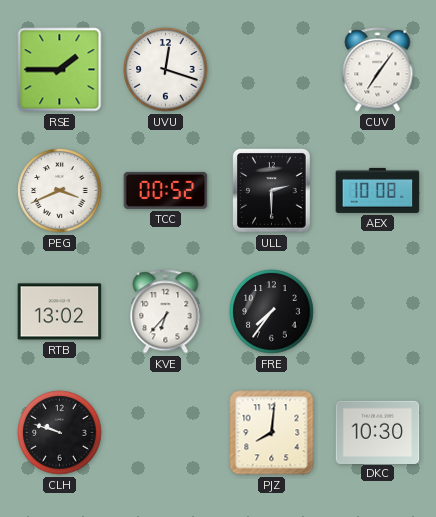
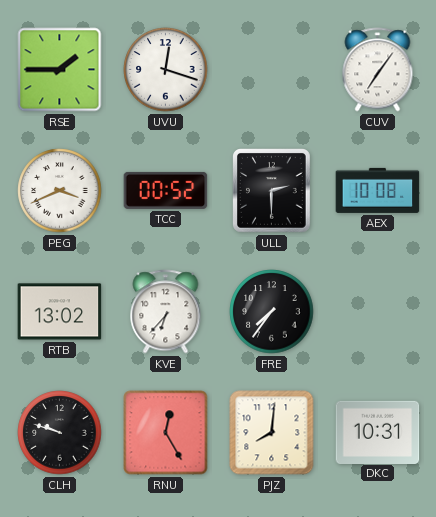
RNU: none -> 12:25
DKC: 10:30 -> 10:31
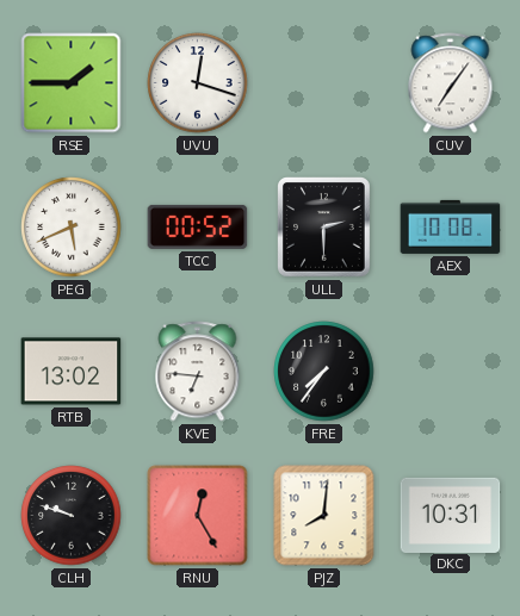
PEG: 3:41 -> 5:41
KVE: 6:37 -> 6:46
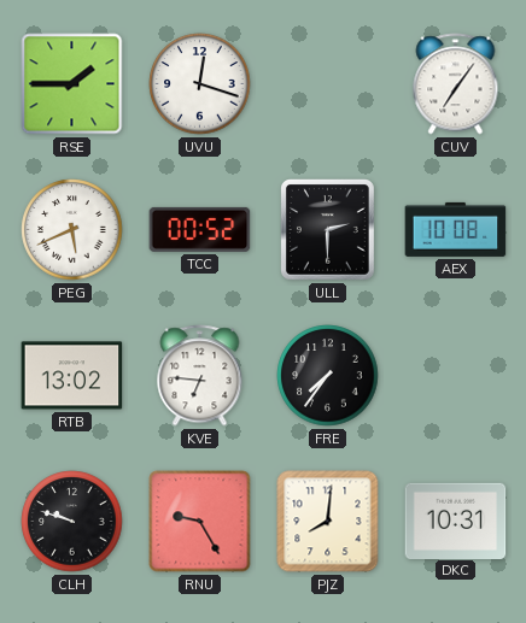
RNU: 12:25 -> 9:25
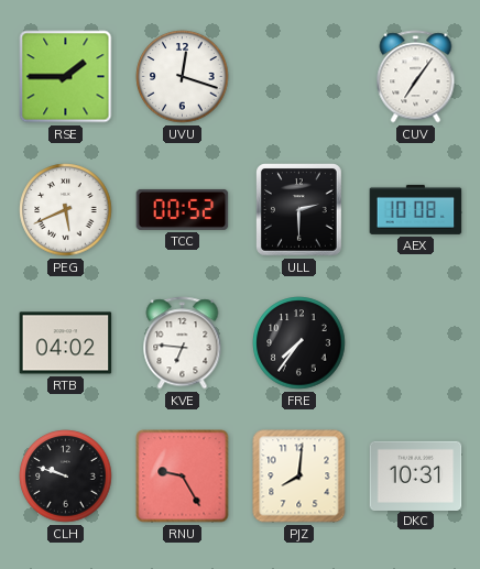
RTB: 13:02 -> 04:02
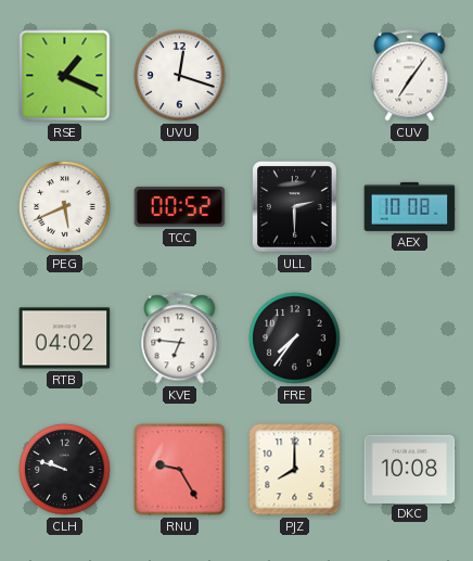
RSE: 1:45 -> 1:19
PJZ: 8:01 -> 8:00
DKC: 10:31 -> 10:08
